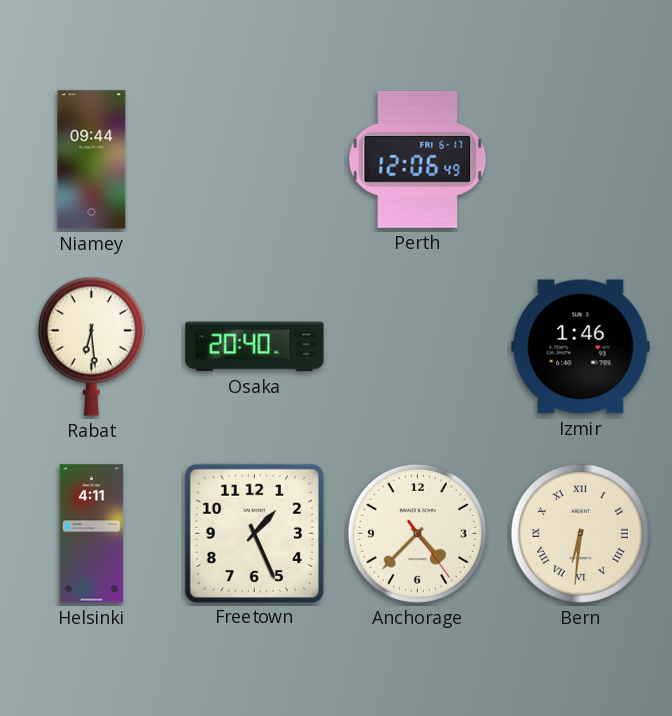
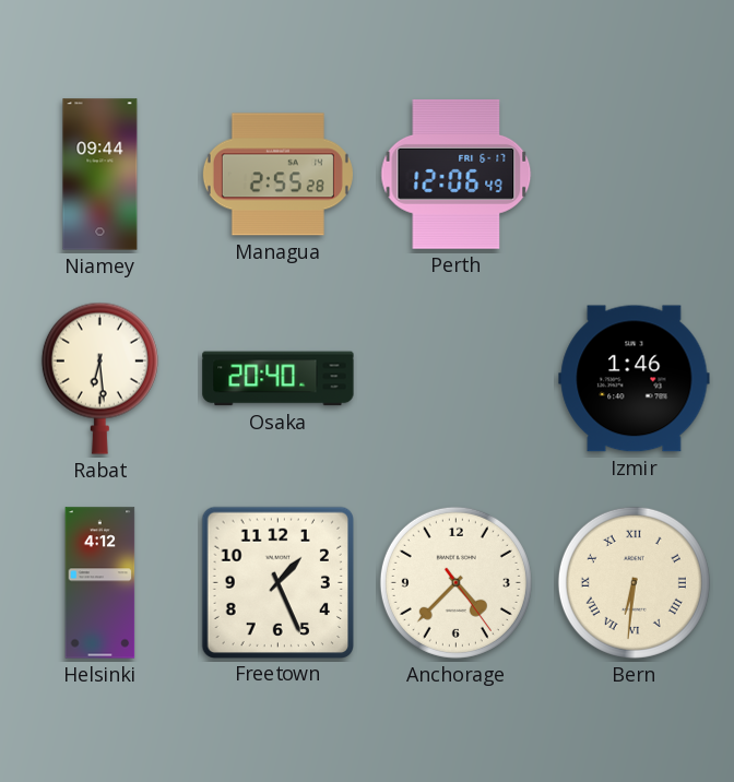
Managua: none -> 2:55
Helsinki: 4:11 -> 4:12
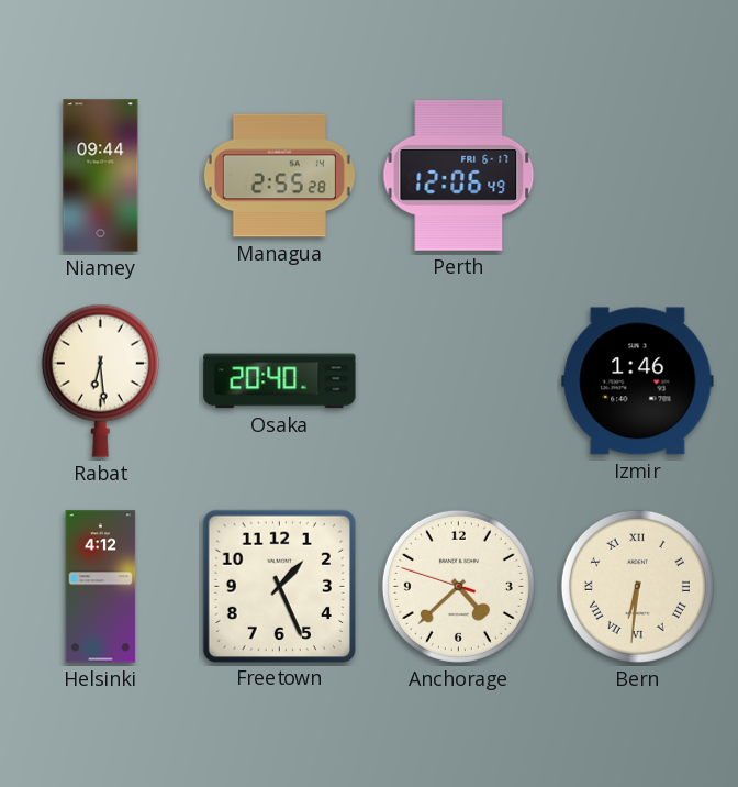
Anchorage: 4:37:24 -> 4:37:48
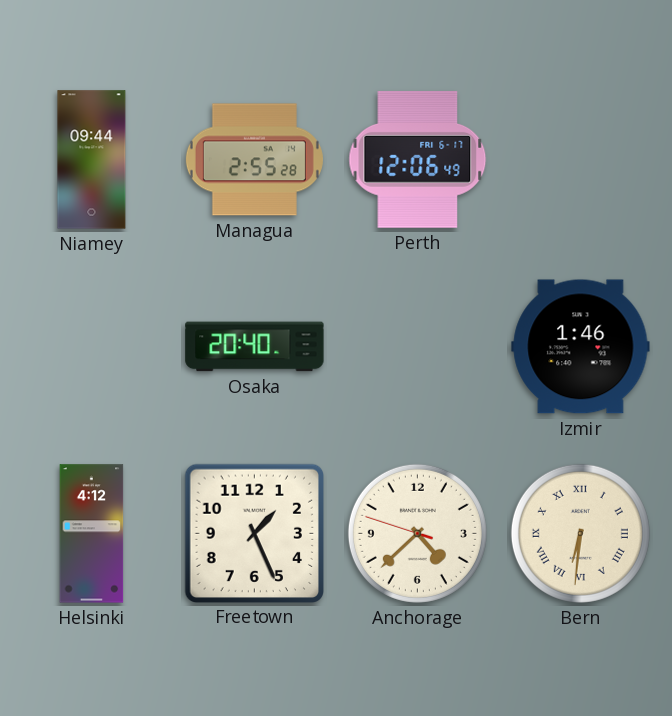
Rabat: 6:29 -> none
